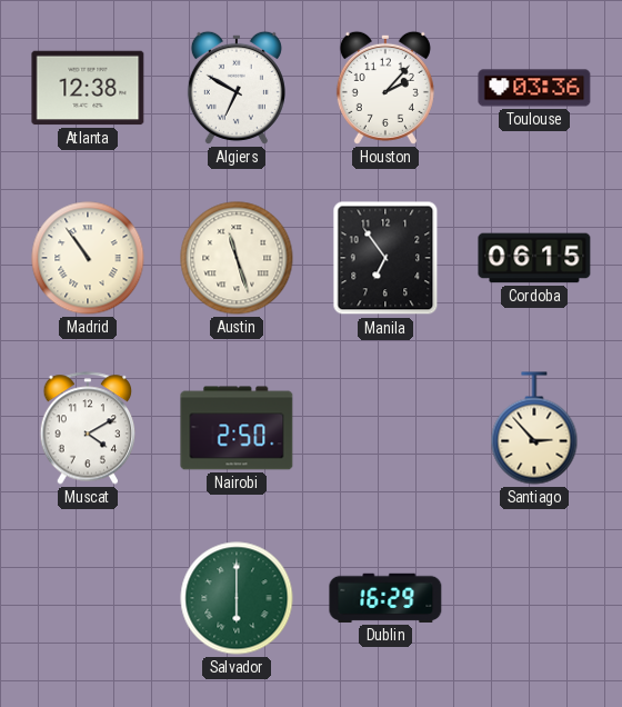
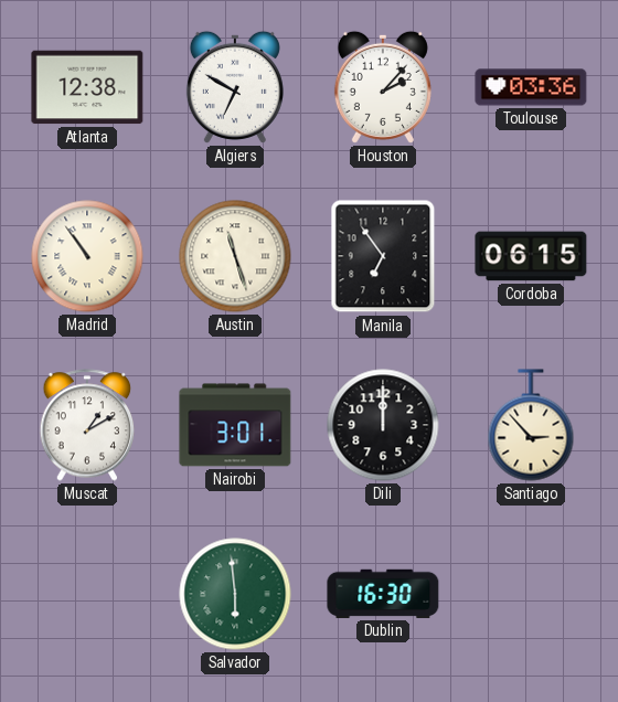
Muscat: 4:10 -> 1:10
Nairobi: 2:50 -> 3:01
Dili: none -> 12:00
Salvador: 6:00 -> 5:59
Dublin: 16:29 -> 16:30
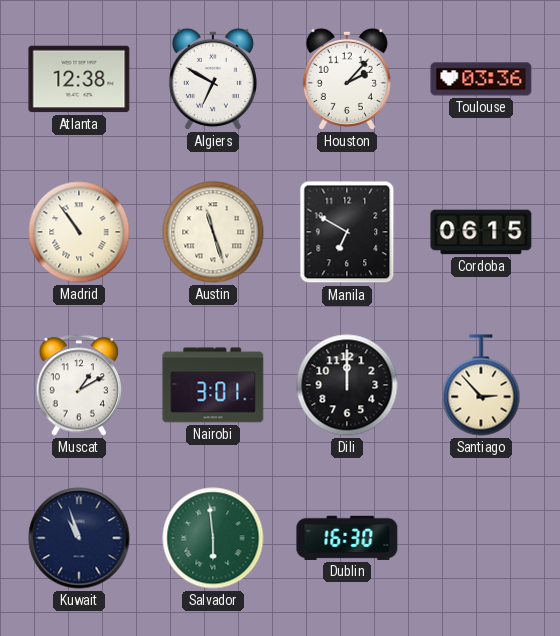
Manila: 6:54 -> 6:50
Kuwait: none -> 10:57
